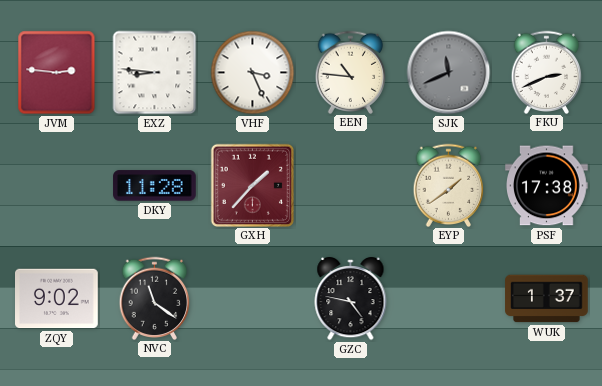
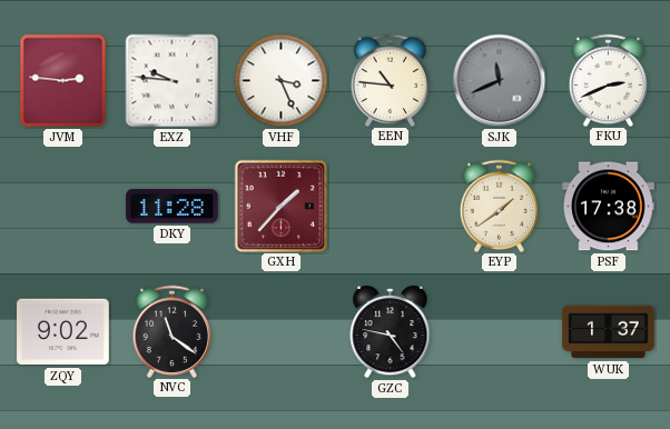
EXZ: 8:46 -> 9:46
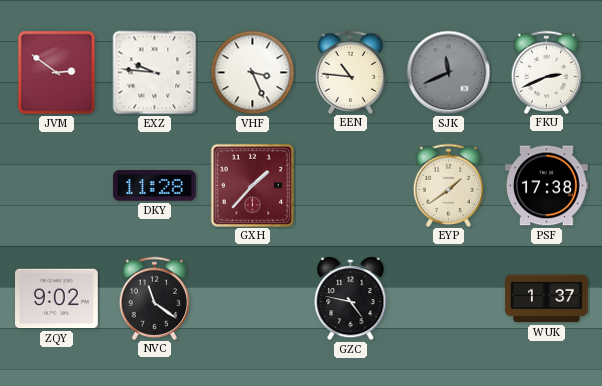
JVM: 2:46 -> 2:51
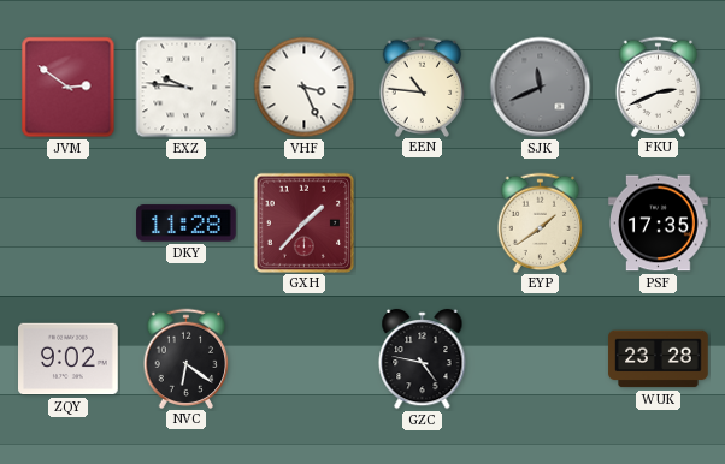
PSF: 17:38 -> 17:35
NVC: 11:21 -> 6:21
WUK: 1:37 -> 23:28
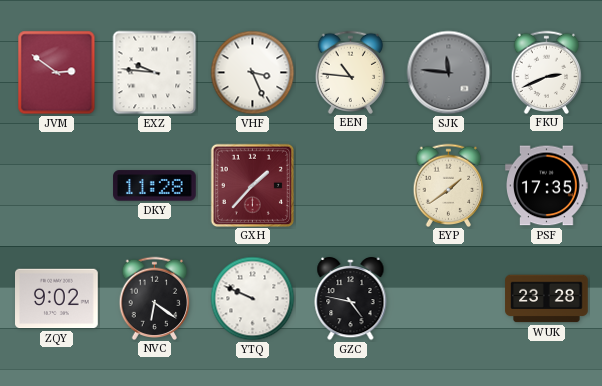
SJK: 11:41 -> 11:46
YTQ: none -> 9:49
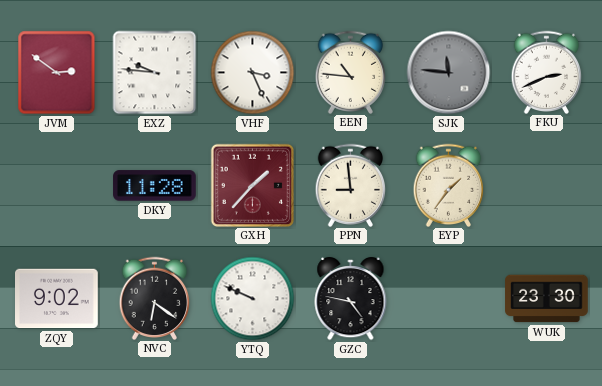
PPN: none -> 8:59
EYP: 1:39 -> 1:36
PSF: 17:35 -> none
WUK: 23:28 -> 23:30
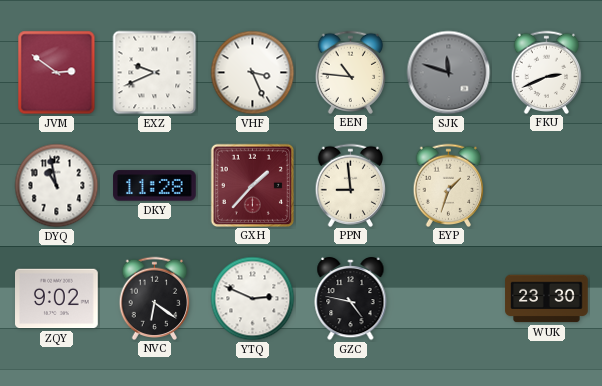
EXZ: 9:46 -> 9:41
SJK: 11:46 -> 11:48
DYQ: none -> 10:58
EYP: 1:36 -> 1:33
YTQ: 9:49 -> 2:49
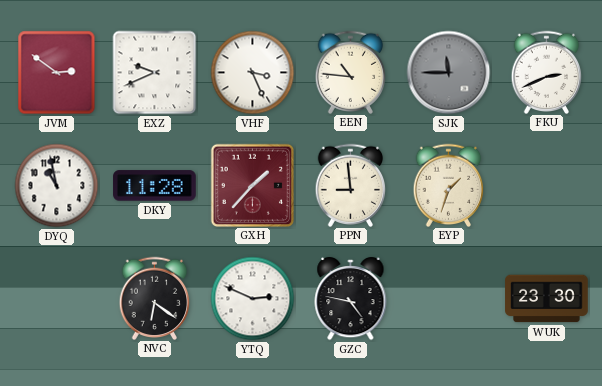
SJK: 11:48 -> 11:45
ZQY: 9:02 -> none
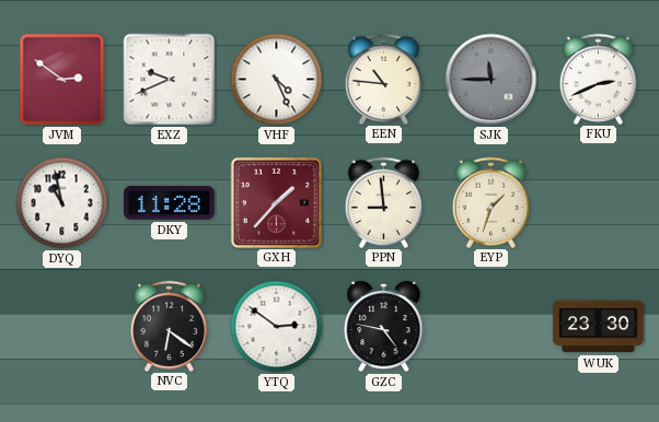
VHF: 3:26 -> 4:26
YTQ: 2:49 -> 2:51
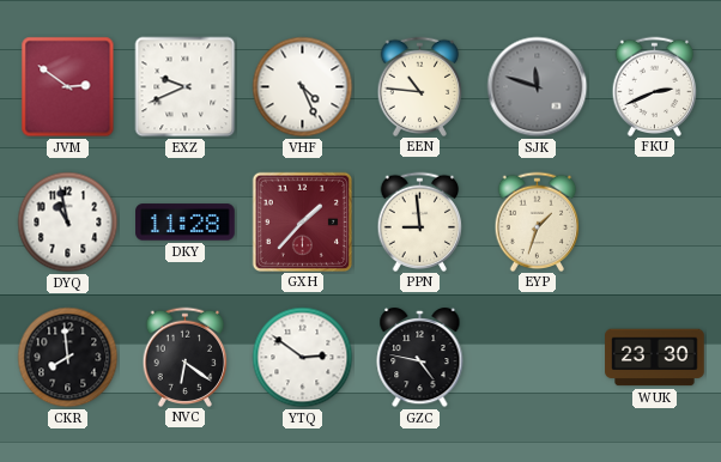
SJK: 11:45 -> 11:48
CKR: none -> 7:59
